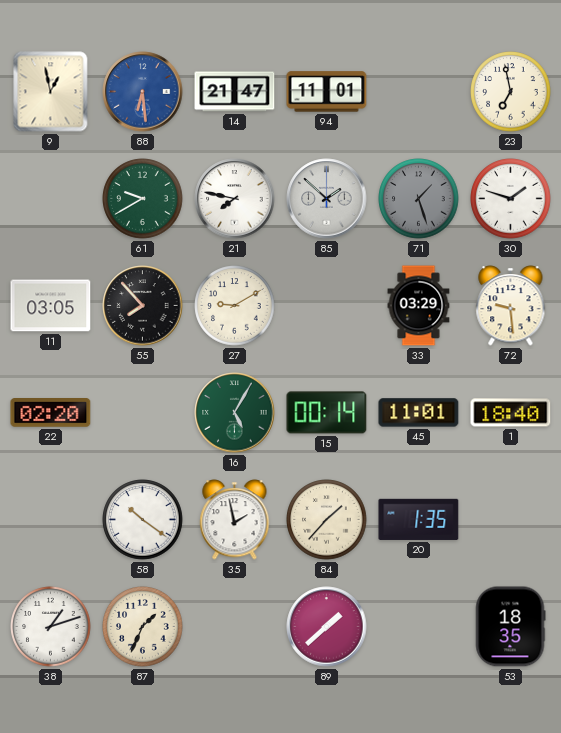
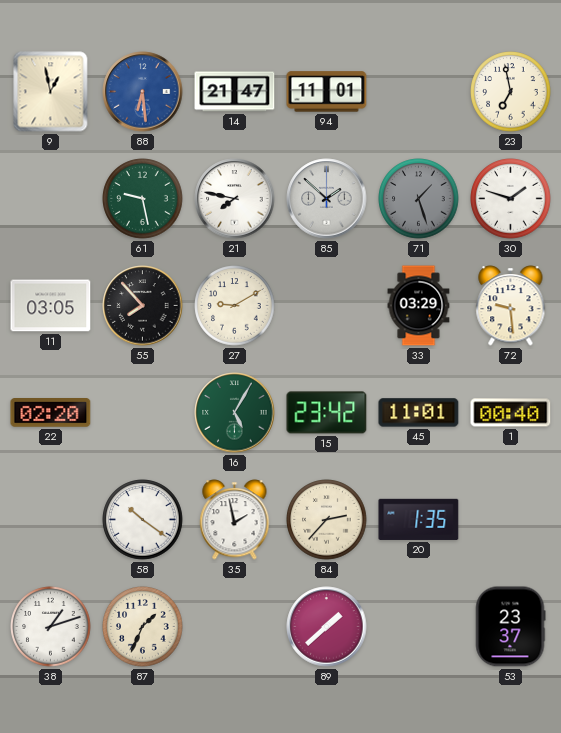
61: 9:40 -> 9:28
15: 00:14 -> 23:42
1: 18:40 -> 00:40
84: 1:37 -> 2:37
53: 18:35 -> 23:37
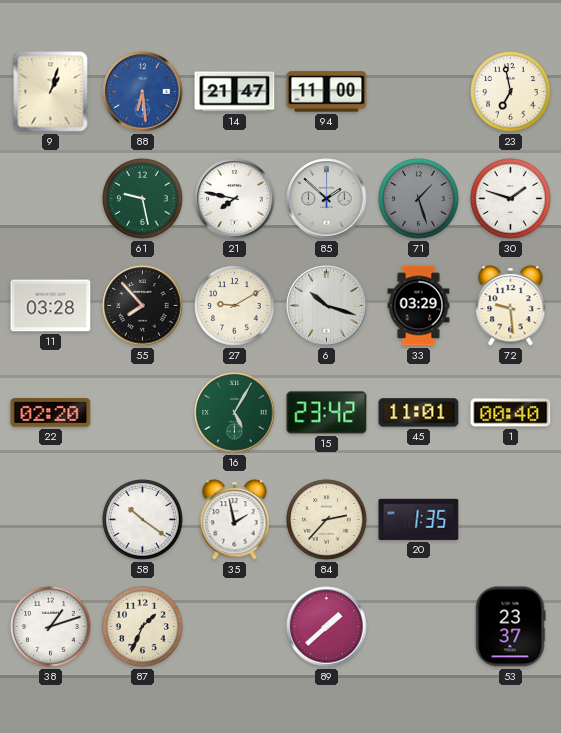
9: 12:58 -> 1:03
94: 11:01 -> 11:00
11: 03:05 -> 03:28
6: none -> 10:18
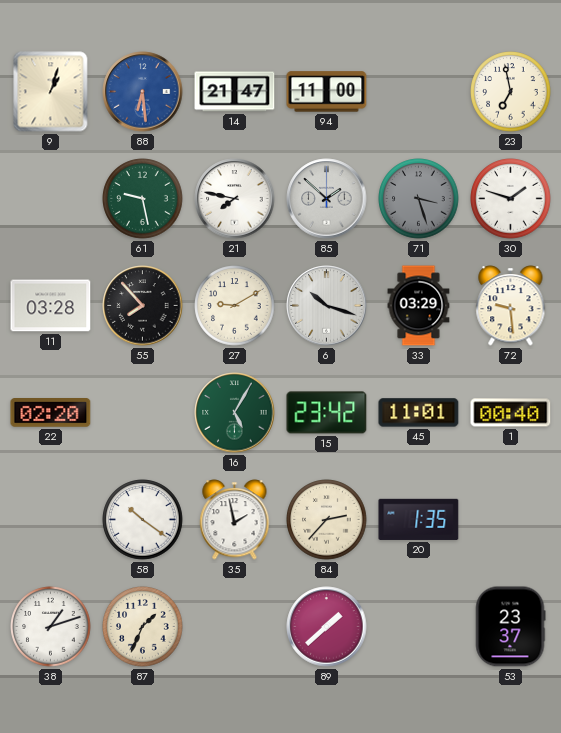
71: 1:27 -> 3:27
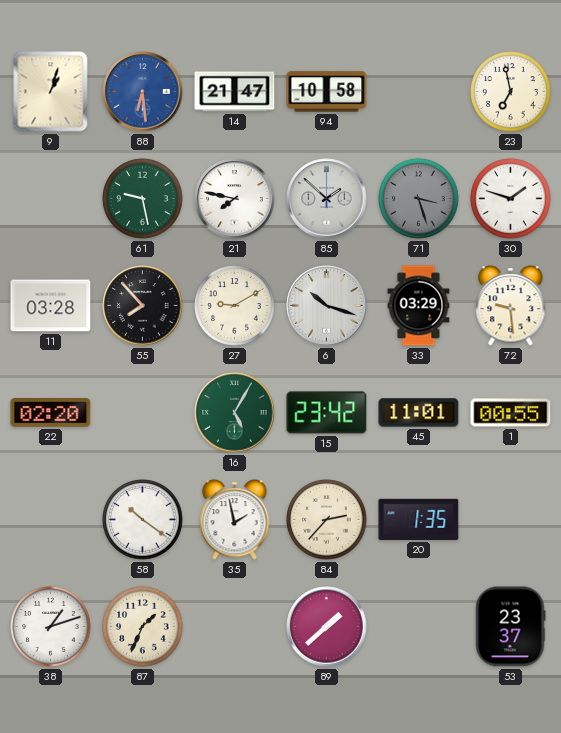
94: 11:00 -> 10:58
1: 00:40 -> 00:55
